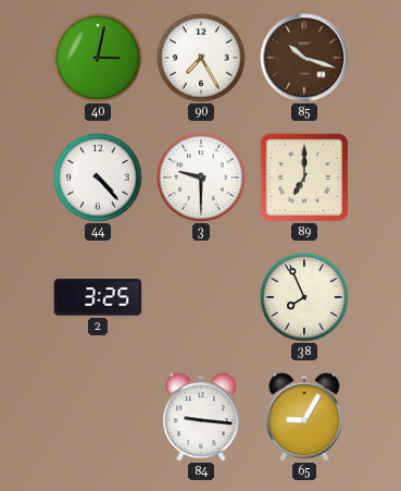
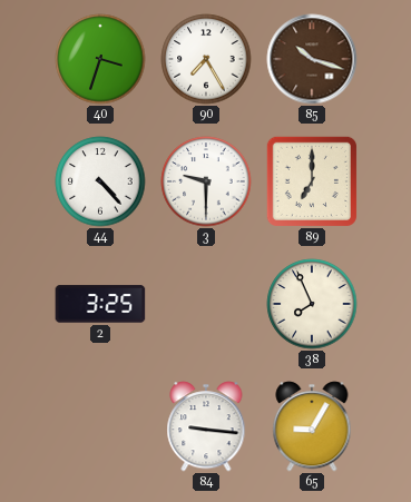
40: 3:02 -> 3:33
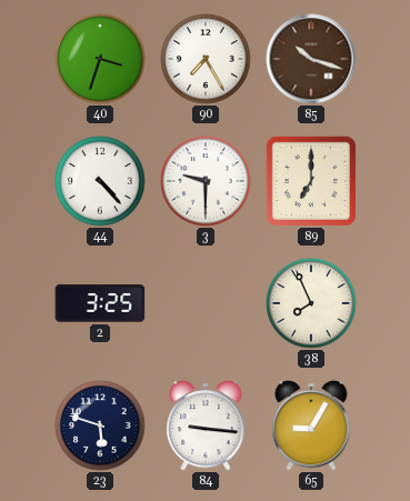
23: none -> 5:48
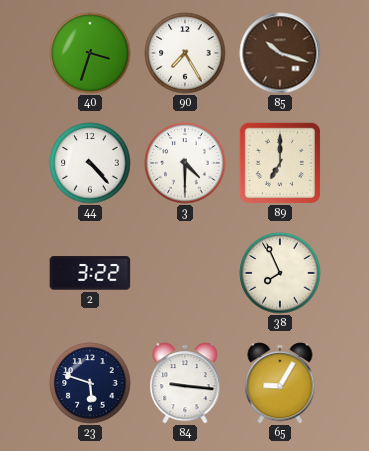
3: 9:30 -> 4:30
2: 3:25 -> 3:22
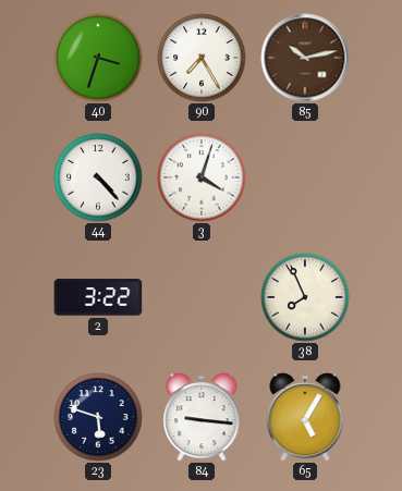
85: 10:18 -> 10:13
3: 4:30 -> 4:03
89: 7:00 -> none
65: 9:05 -> 5:05
